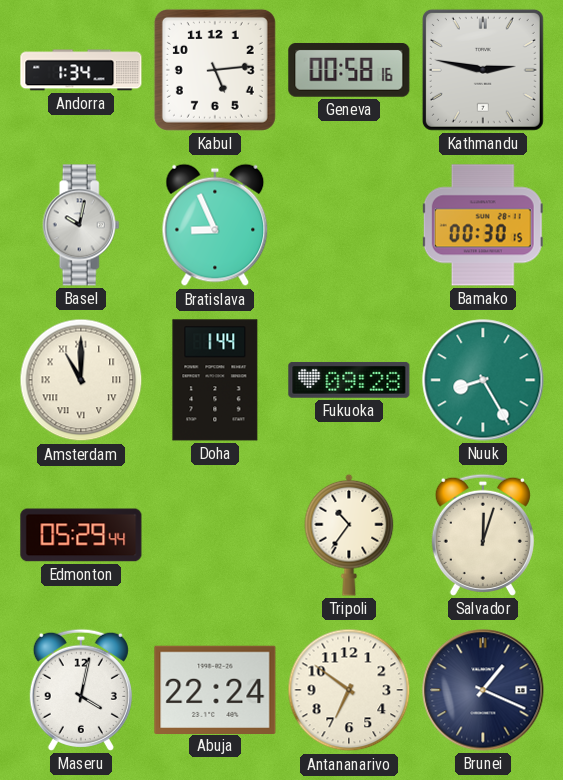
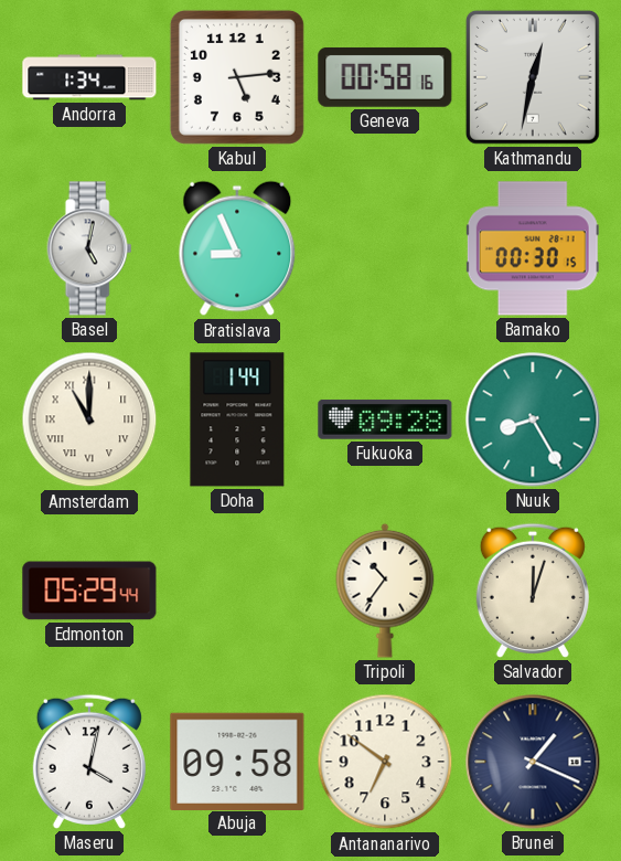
Kathmandu: 2:47 -> 12:32
Basel: 10:02 -> 5:02
Abuja: 22:24 -> 09:58
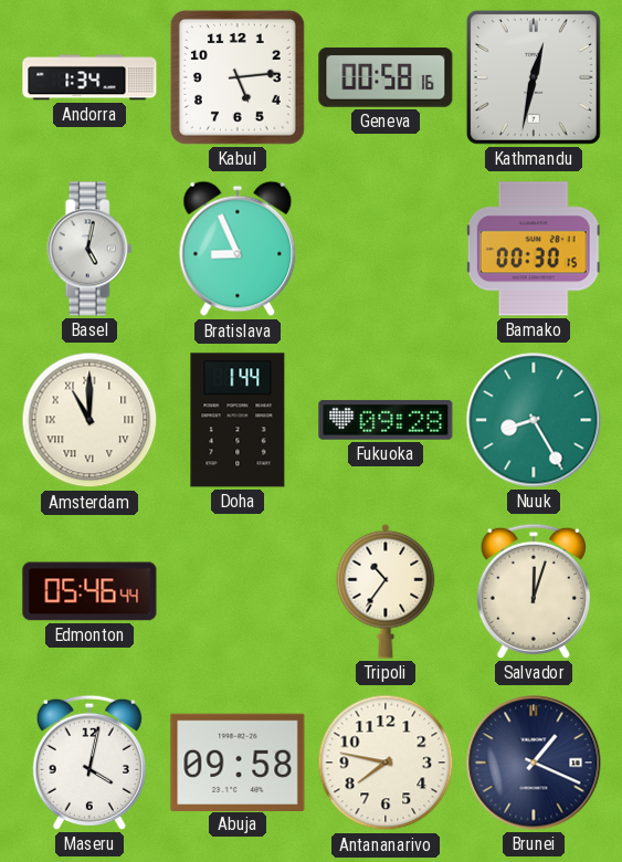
Edmonton: 05:29 -> 05:46
Antananarivo: 6:51 -> 7:47
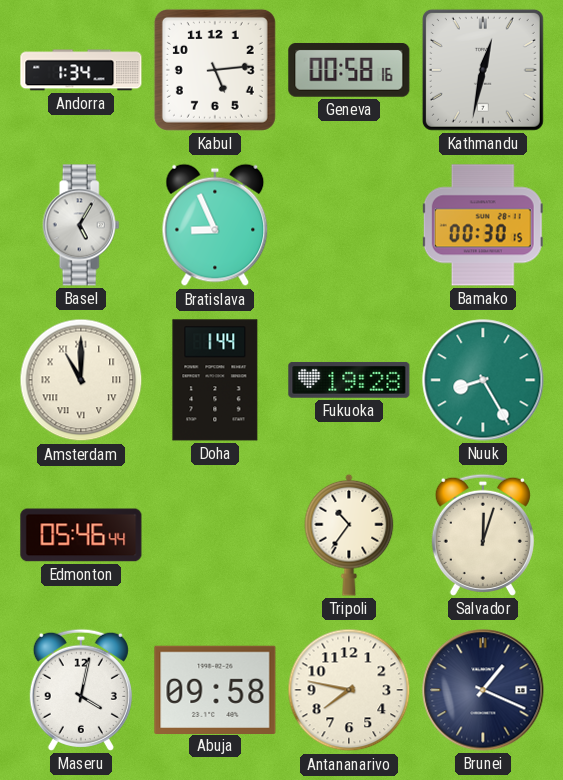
Basel: 5:02 -> 5:05
Fukuoka: 09:28 -> 19:28
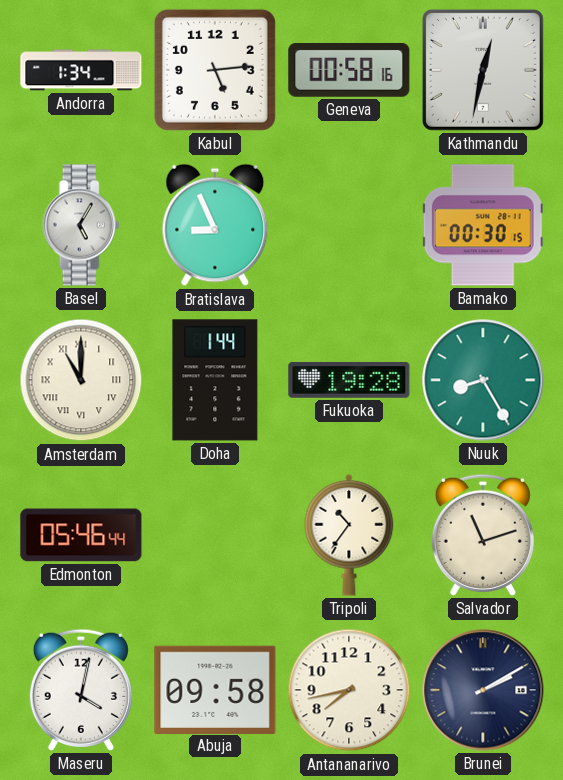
Salvador: 12:03 -> 11:12
Antananarivo: 7:47 -> 7:43
Brunei: 1:19 -> 2:10
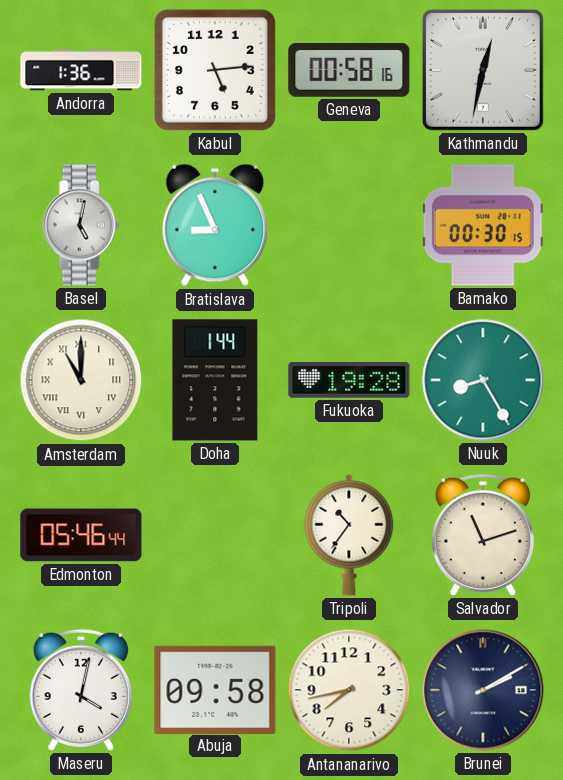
Andorra: 1:34 -> 1:36
Basel: 5:05 -> 5:02
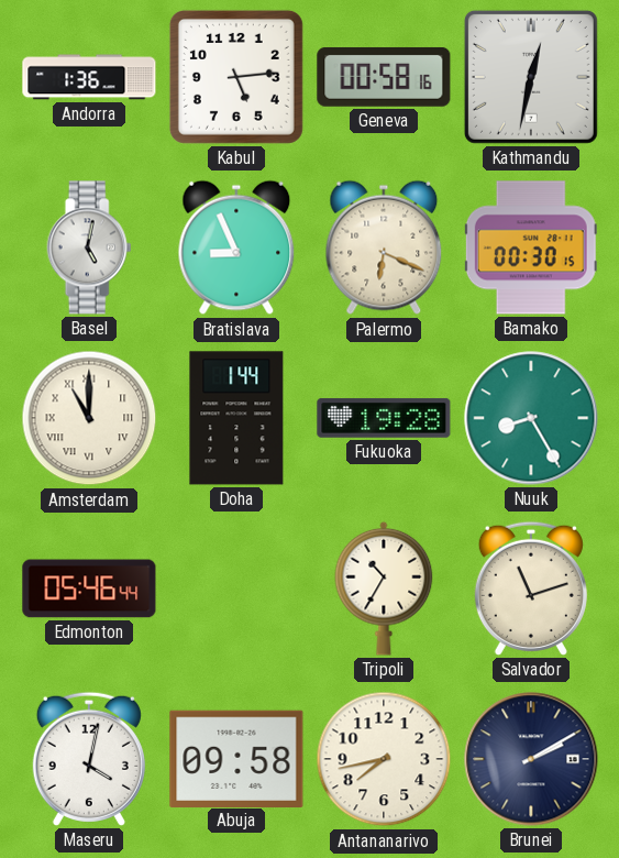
Palermo: none -> 6:19
Tripoli: 10:36 -> 10:35
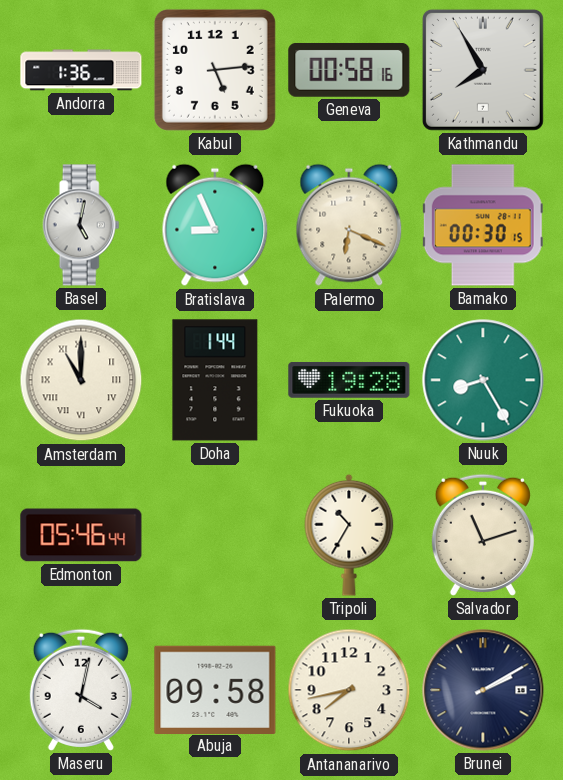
Kathmandu: 12:32 -> 7:55
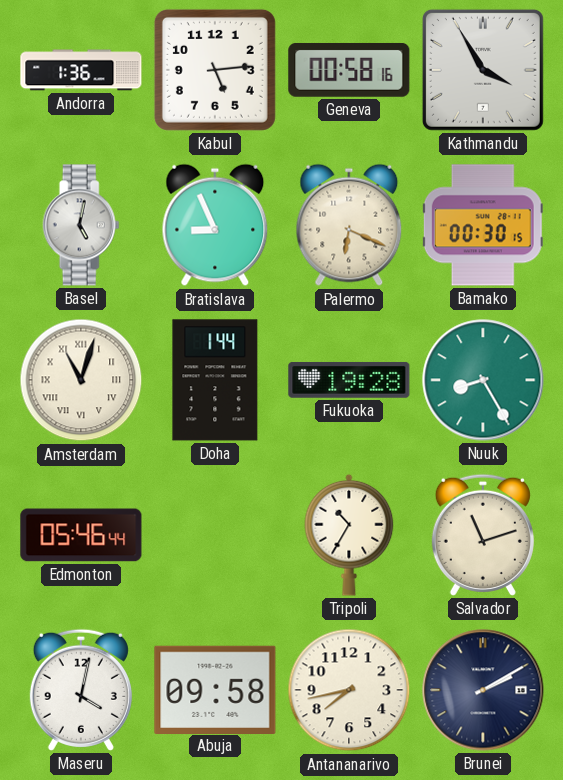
Kathmandu: 7:55 -> 3:55
Amsterdam: 11:00 -> 11:03
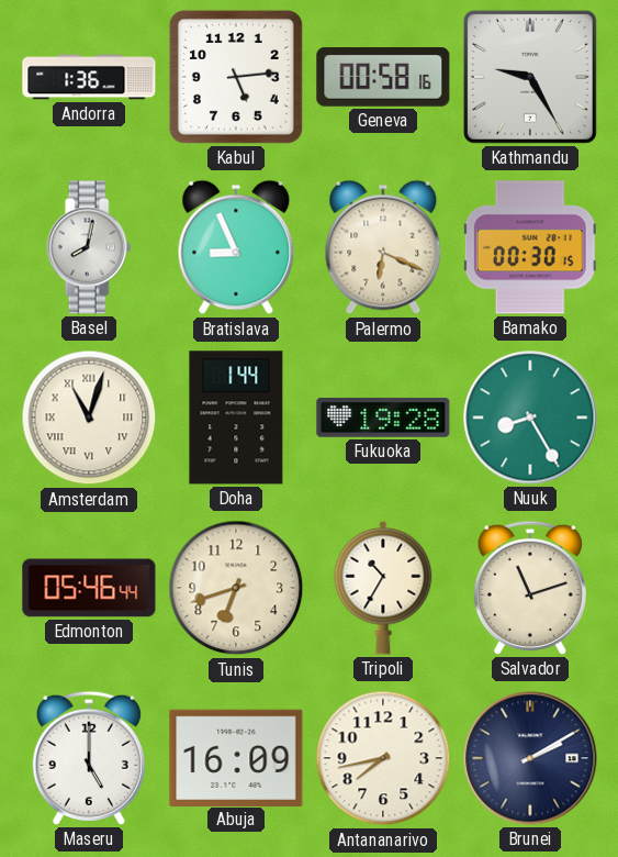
Kathmandu: 3:55 -> 9:25
Basel: 5:02 -> 8:02
Tunis: none -> 6:42
Maseru: 4:02 -> 5:00
Abuja: 09:58 -> 16:09
